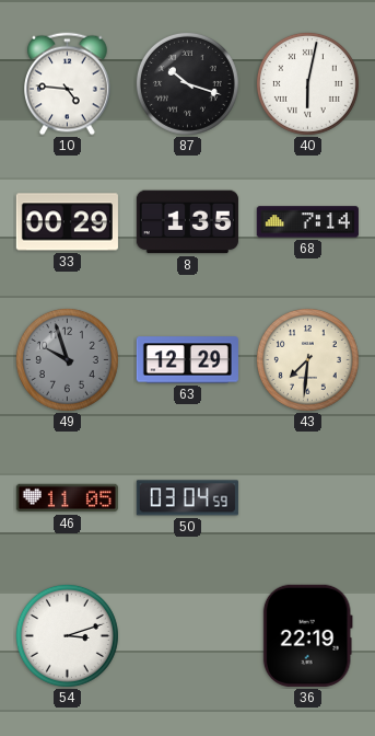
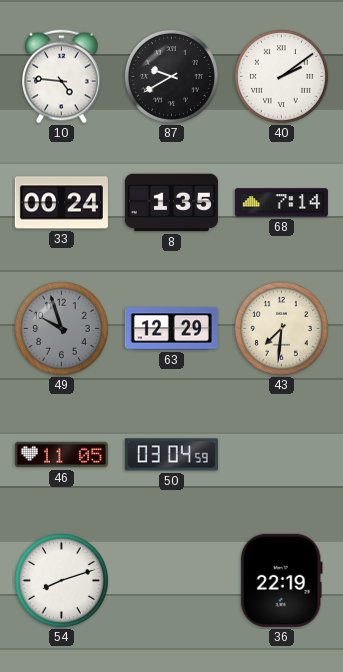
87: 10:18 -> 9:40
40: 6:02 -> 2:09
33: 00:29 -> 00:24
54: 3:12 -> 8:12
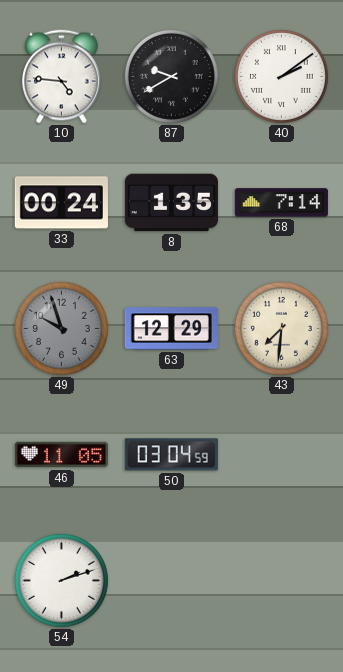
54: 8:12 -> 2:12
36: 22:19 -> none
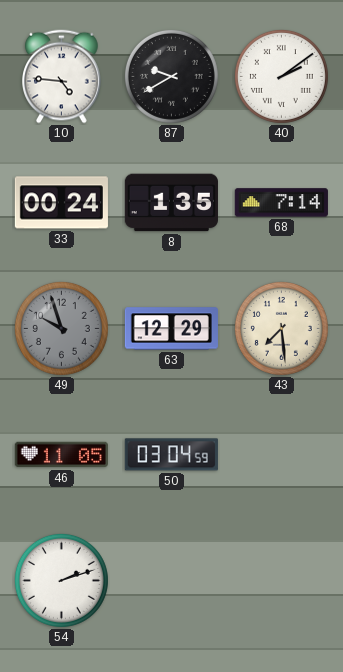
43: 7:31 -> 7:29
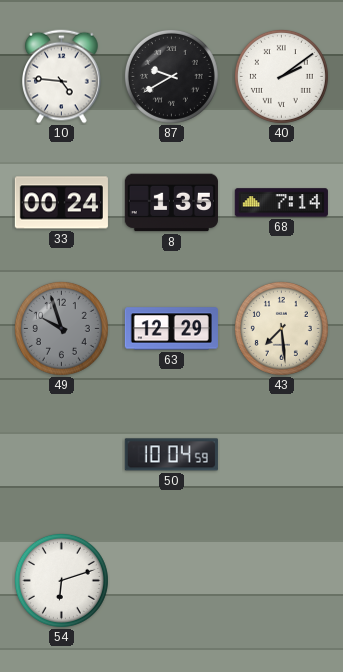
46: 11:05 -> none
50: 03:04 -> 10:04
54: 2:12 -> 6:12
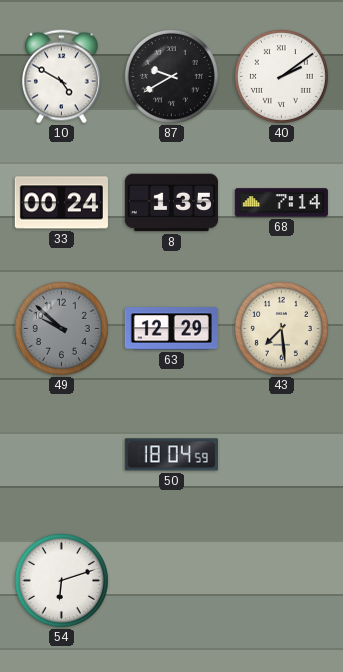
10: 4:46 -> 4:50
49: 9:57 -> 9:52
50: 10:04 -> 18:04
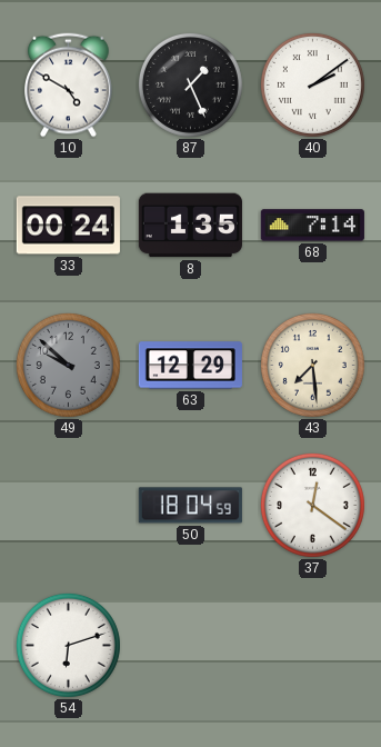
87: 9:40 -> 1:26
37: none -> 12:21
